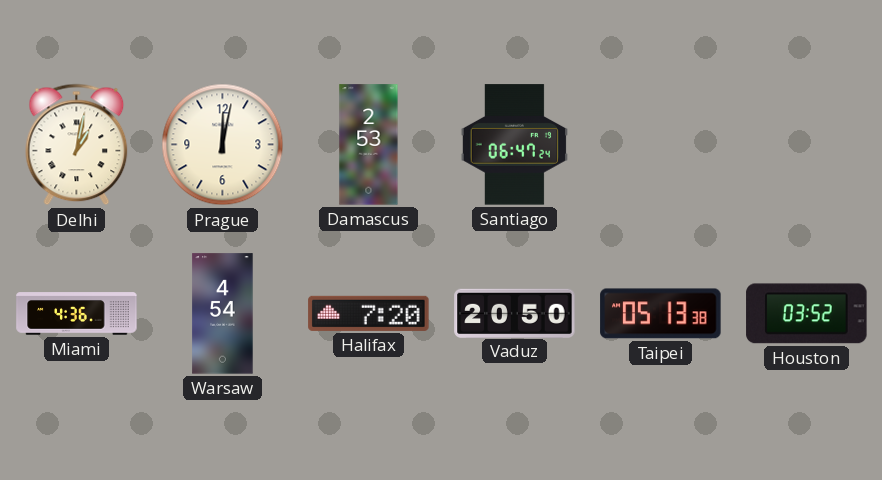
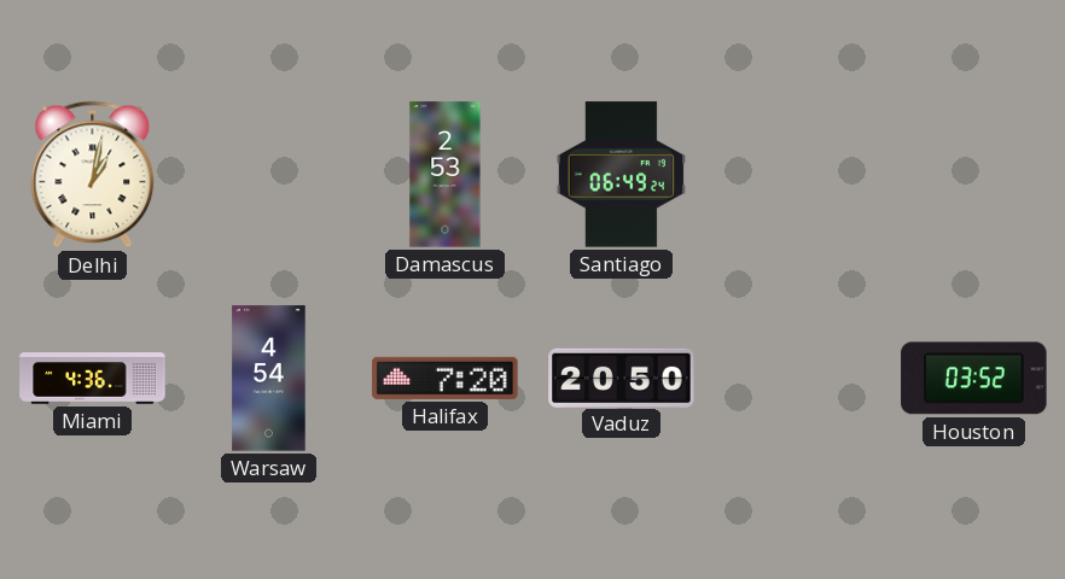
Prague: 12:02 -> none
Santiago: 06:47 -> 06:49
Taipei: 05:13 -> none
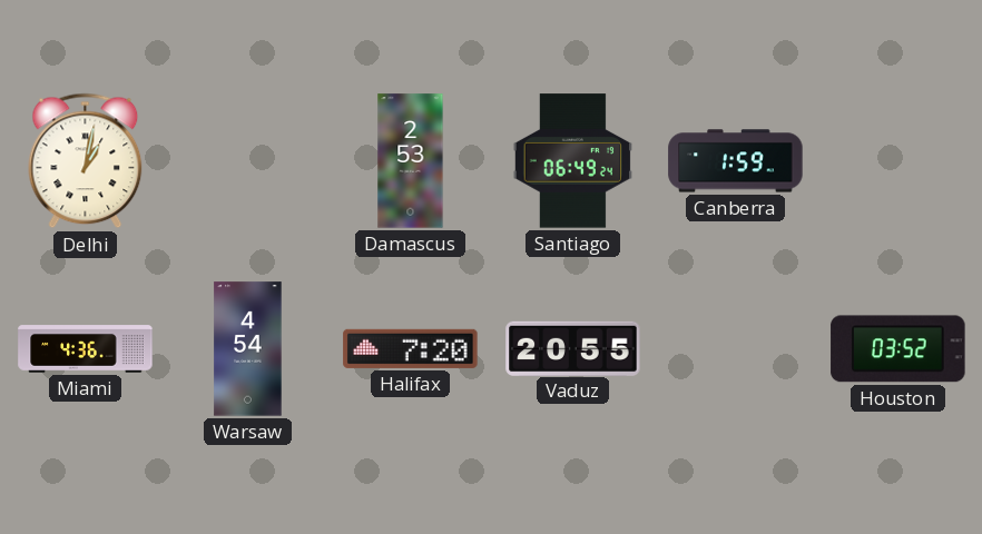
Canberra: none -> 1:59
Vaduz: 20:50 -> 20:55
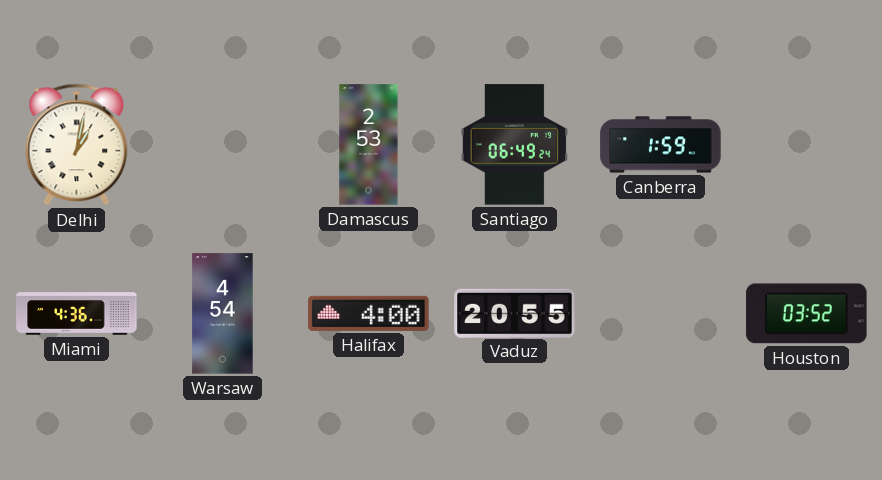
Halifax: 7:20 -> 4:00
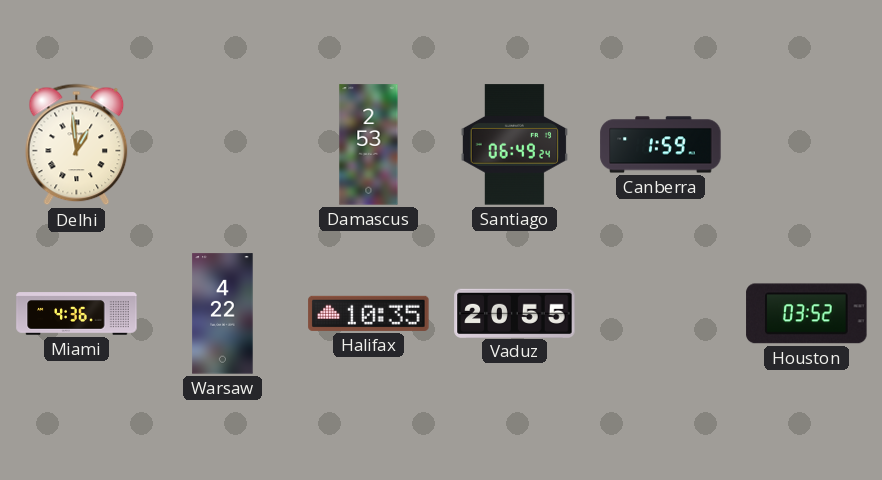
Delhi: 1:02 -> 12:59
Warsaw: 4:54 -> 4:22
Halifax: 4:00 -> 10:35
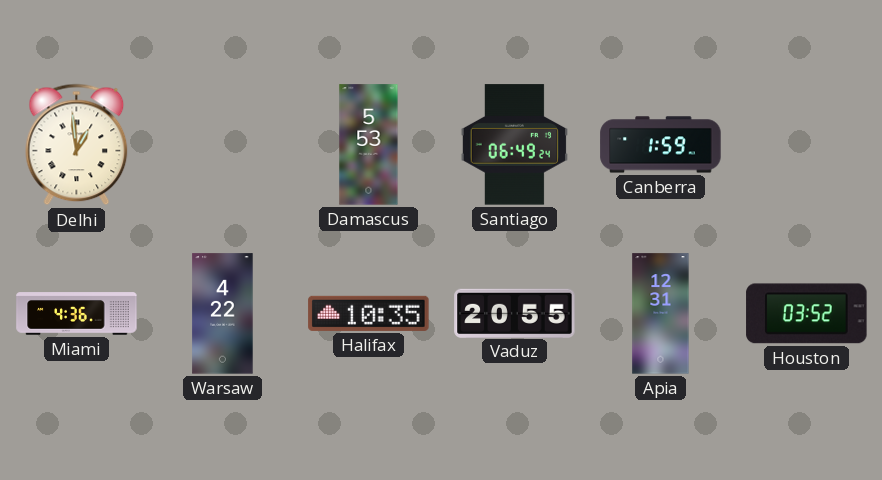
Damascus: 2:53 -> 5:53
Apia: none -> 12:31
